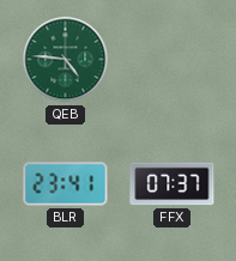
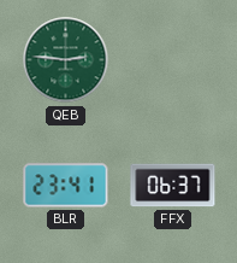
QEB: 4:46 -> 2:46
FFX: 07:37 -> 06:37
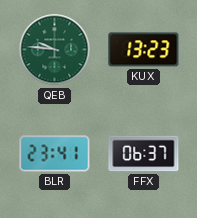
QEB: 2:46 -> 9:46
KUX: none -> 13:23
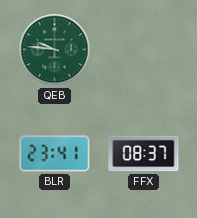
KUX: 13:23 -> none
FFX: 06:37 -> 08:37
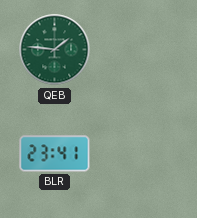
QEB: 9:46 -> 1:46
FFX: 08:37 -> none
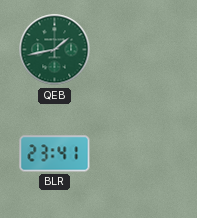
QEB: 1:46 -> 1:43
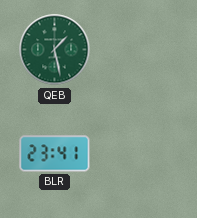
QEB: 1:43 -> 1:28
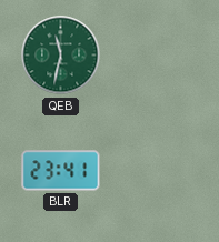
QEB: 1:28 -> 11:32
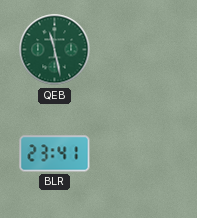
QEB: 11:32 -> 11:28
